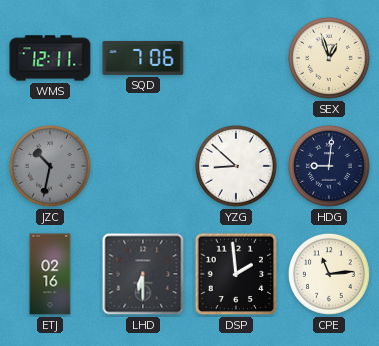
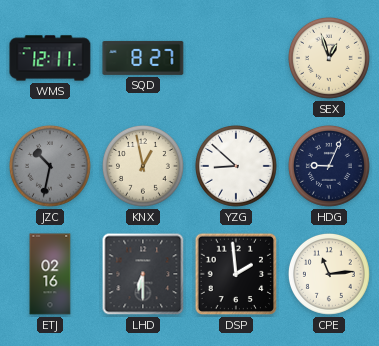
SQD: 7:06 -> 8:27
KNX: none -> 12:58
HDG: 9:01 -> 9:04
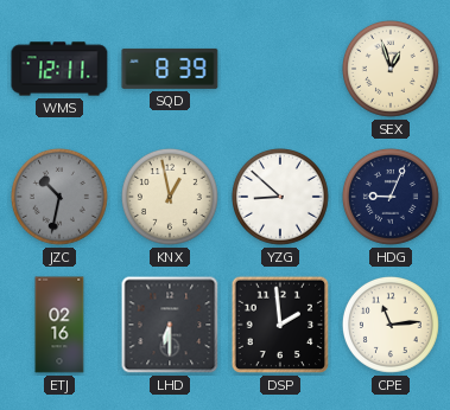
SQD: 8:27 -> 8:39
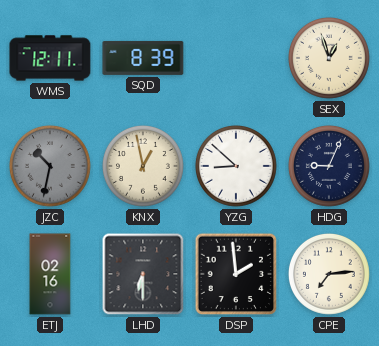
CPE: 11:14 -> 7:14
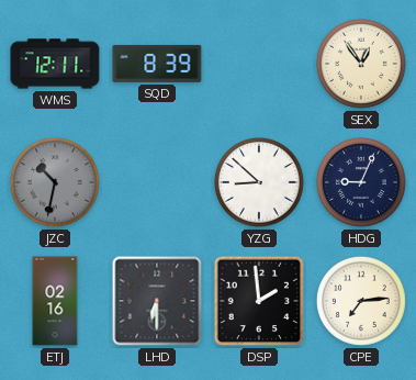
SEX: 12:57 -> 12:54
KNX: 12:58 -> none
